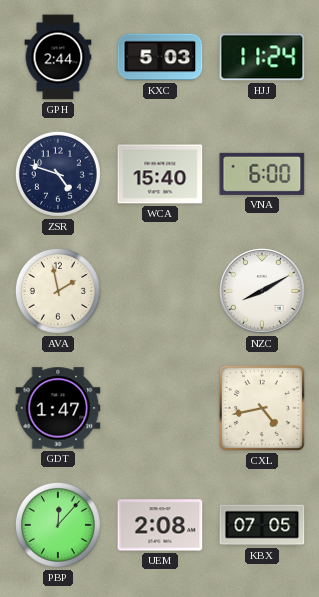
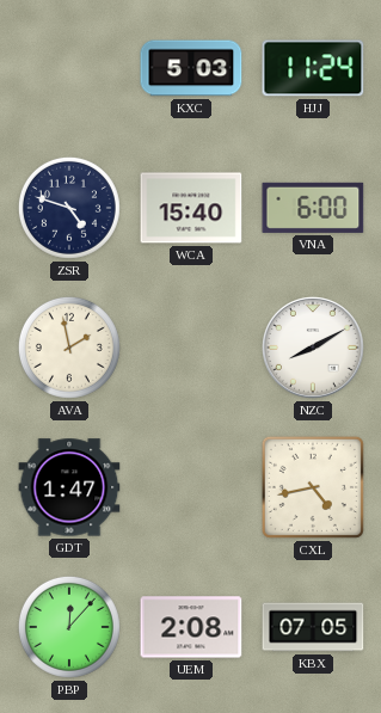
GPH: 2:44 -> none
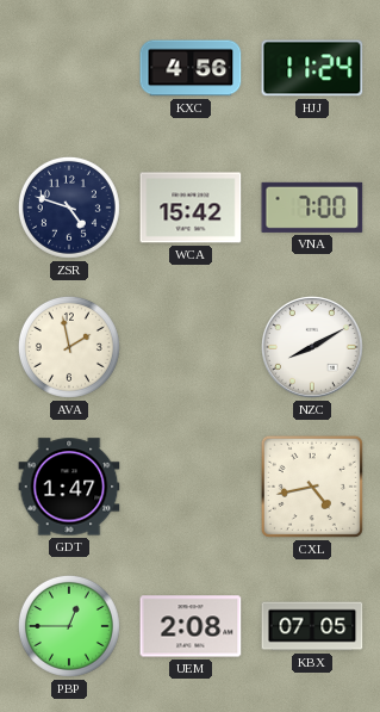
KXC: 5:03 -> 4:56
WCA: 15:40 -> 15:42
VNA: 6:00 -> 7:00
PBP: 12:07 -> 12:45
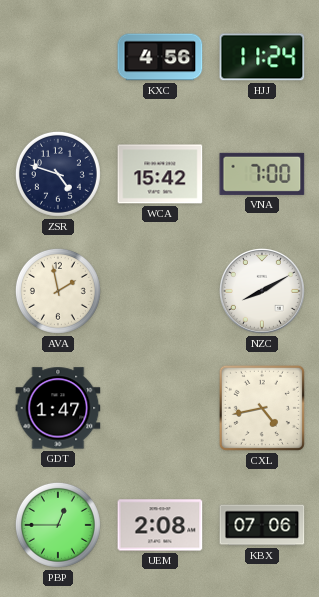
KBX: 07:05 -> 07:06
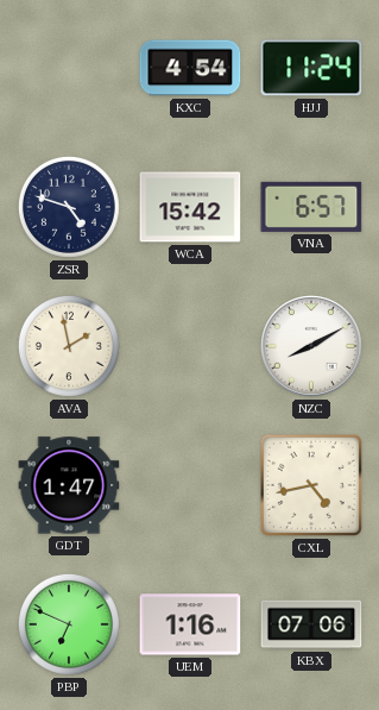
KXC: 4:56 -> 4:54
VNA: 7:00 -> 6:57
PBP: 12:45 -> 6:49
UEM: 2:08 -> 1:16
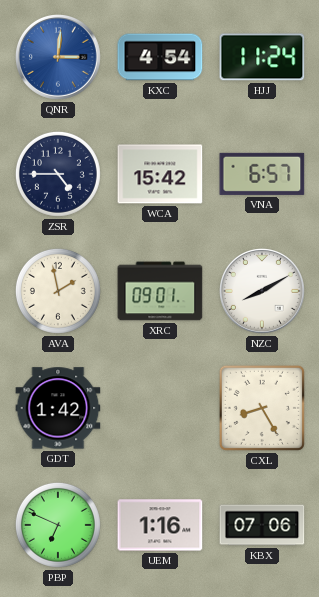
QNR: none -> 3:01
ZSR: 4:48 -> 4:45
XRC: none -> 09:01
GDT: 1:47 -> 1:42
CXL: 4:43 -> 8:25
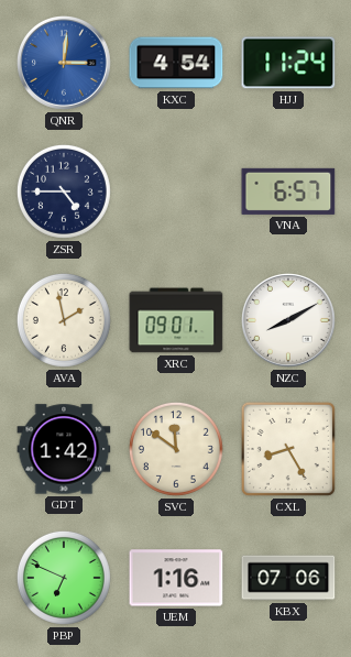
WCA: 15:42 -> none
SVC: none -> 11:51
